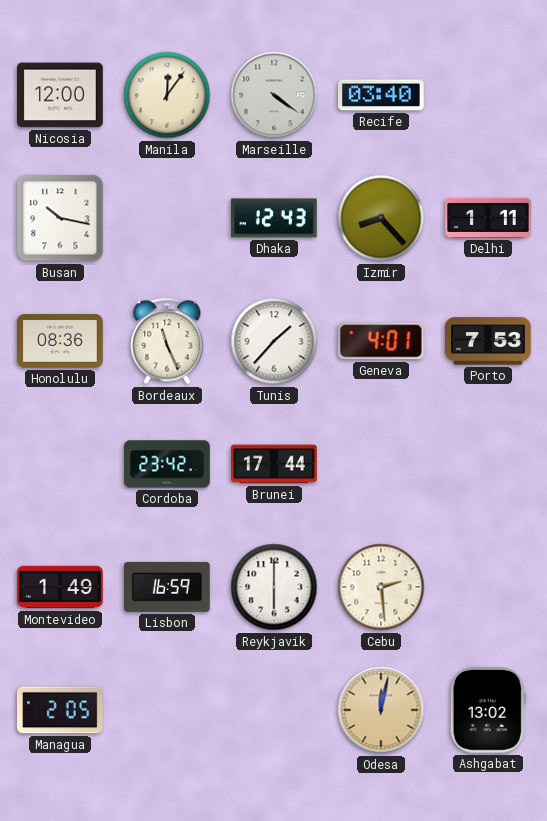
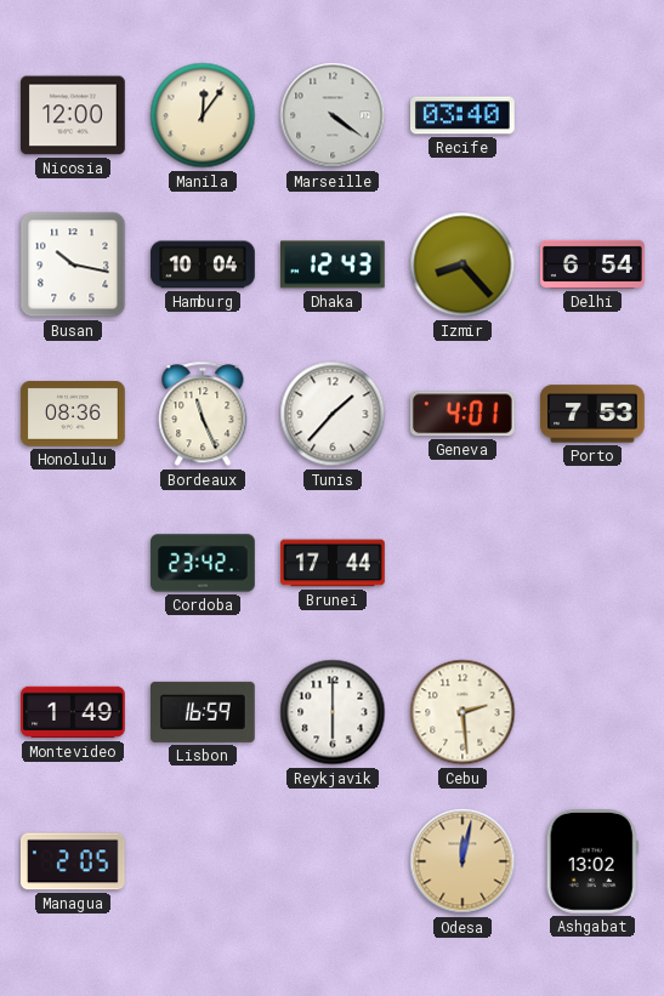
Hamburg: none -> 10:04
Delhi: 1:11 -> 6:54
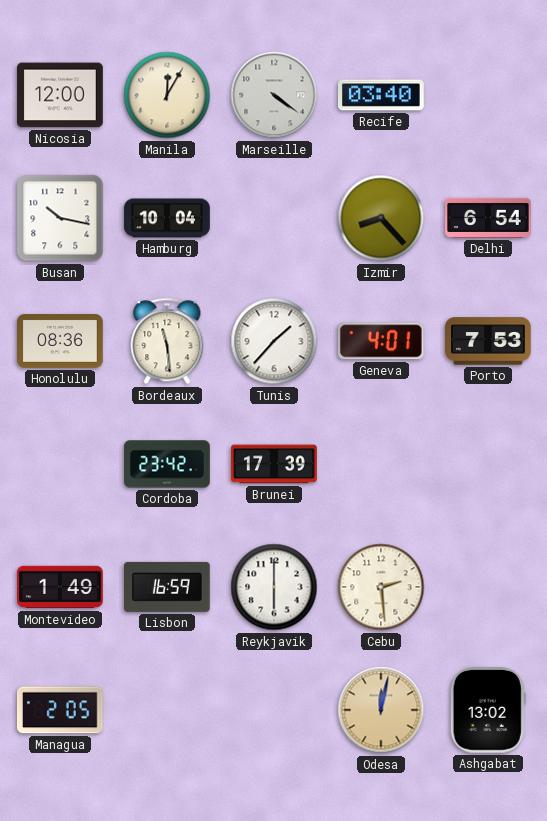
Manila: 12:06 -> 12:05
Dhaka: 12:43 -> none
Bordeaux: 11:26 -> 11:29
Brunei: 17:44 -> 17:39
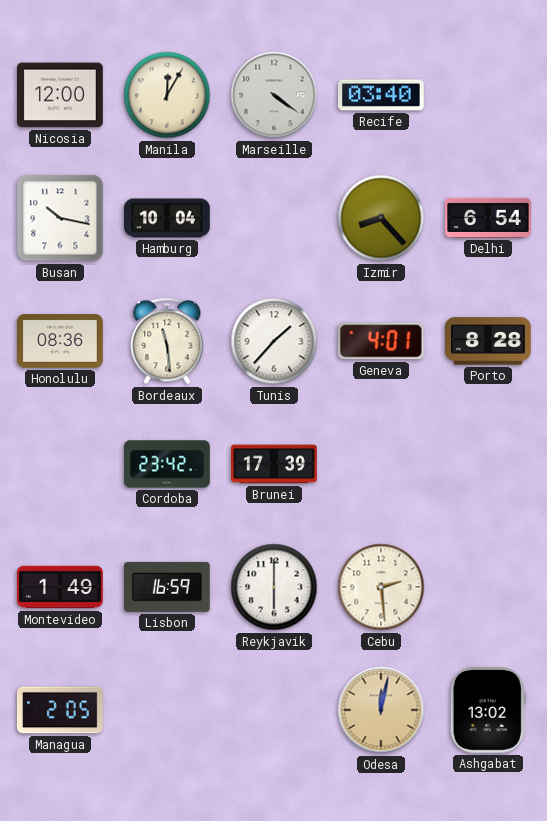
Porto: 7:53 -> 8:28
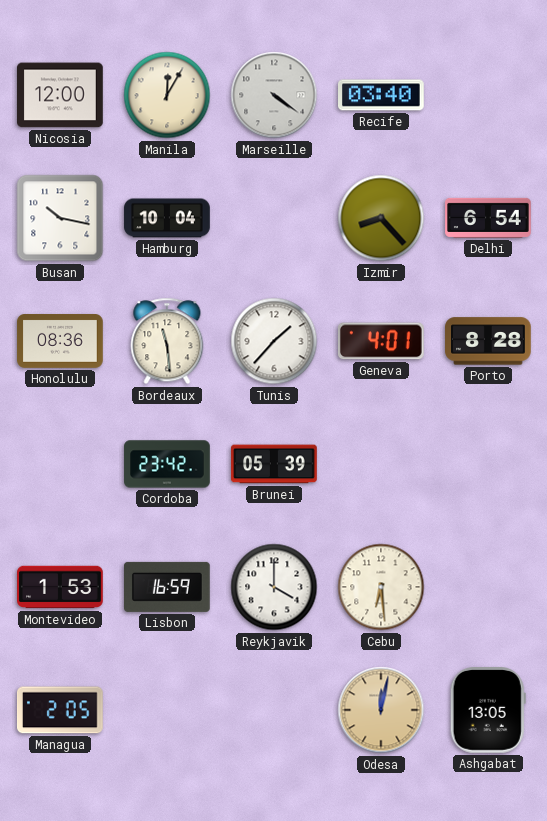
Brunei: 17:39 -> 05:39
Montevideo: 1:49 -> 1:53
Reykjavik: 6:00 -> 4:00
Cebu: 2:29 -> 6:29
Ashgabat: 13:02 -> 13:05
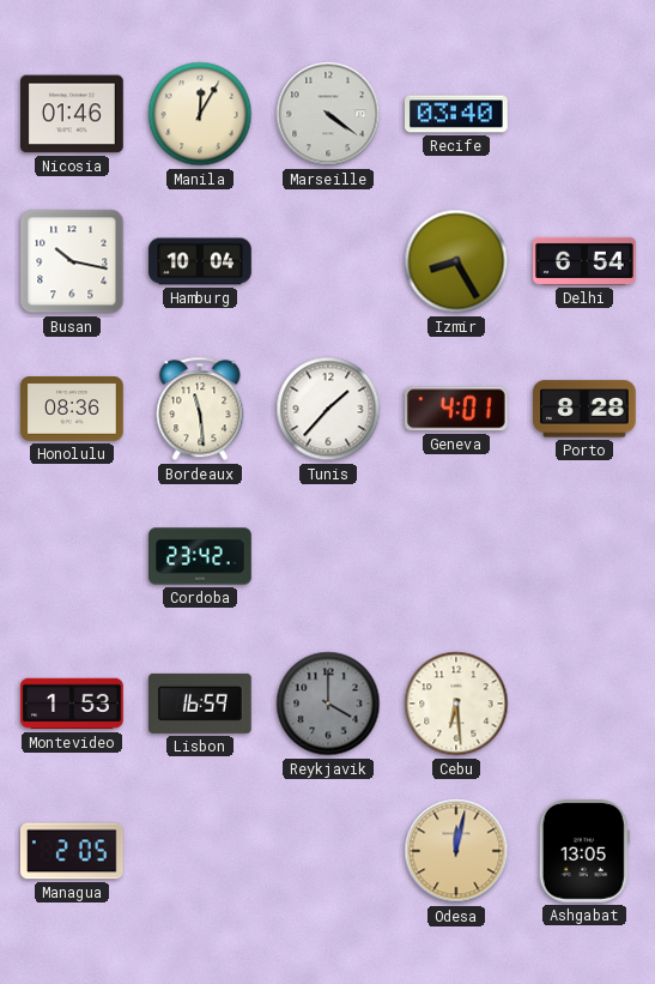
Nicosia: 12:00 -> 01:46
Izmir: 8:23 -> 8:25
Brunei: 05:39 -> none
Reykjavik dial: white -> grey
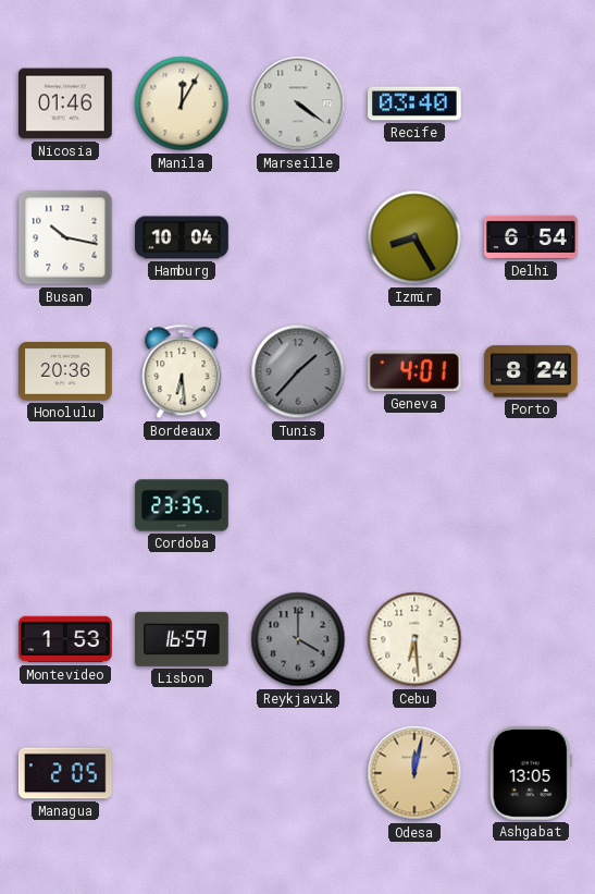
Honolulu: 08:36 -> 20:36
Bordeaux: 11:29 -> 6:29
Tunis dial: white -> grey
Porto: 8:28 -> 8:24
Cordoba: 23:42 -> 23:35
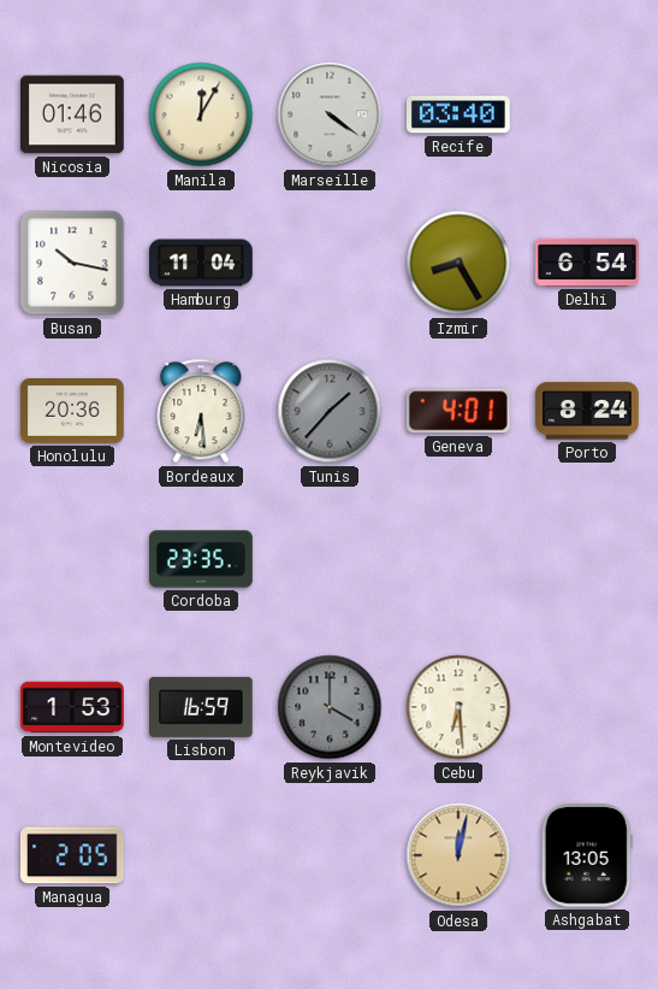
Hamburg: 10:04 -> 11:04
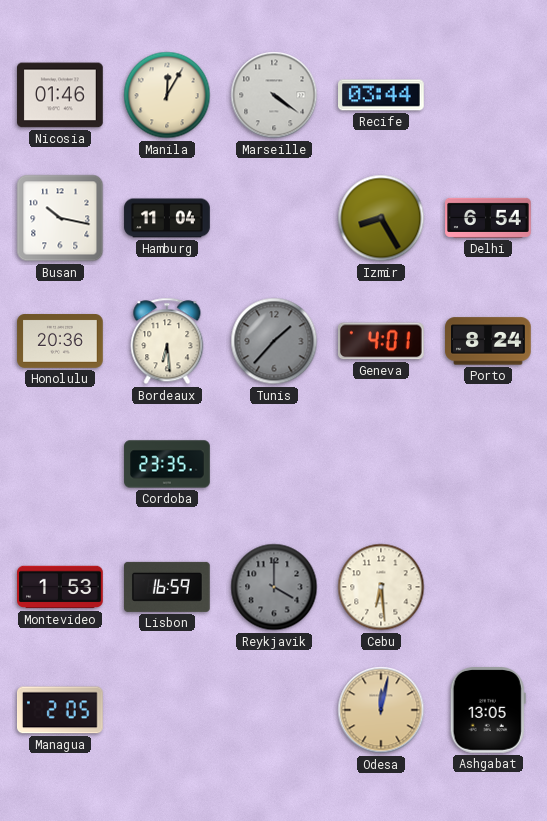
Recife: 03:40 -> 03:44
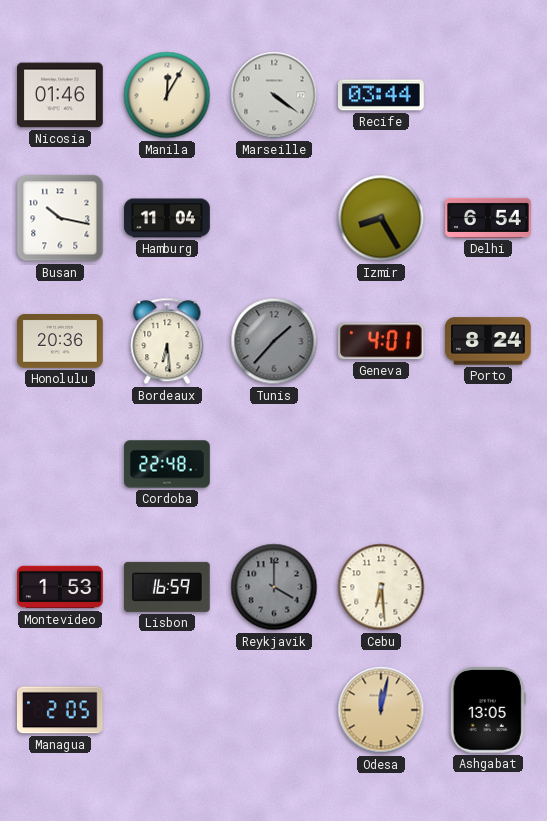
Cordoba: 23:35 -> 22:48
